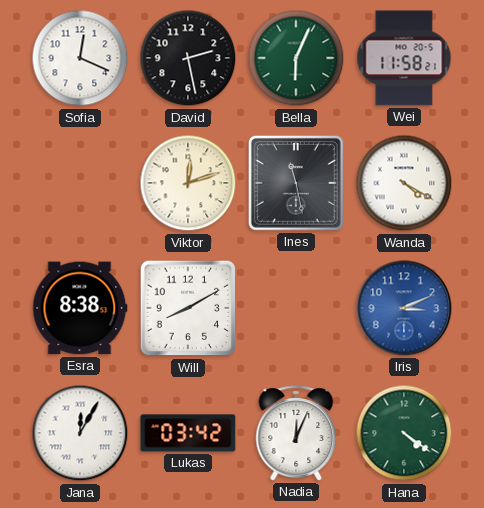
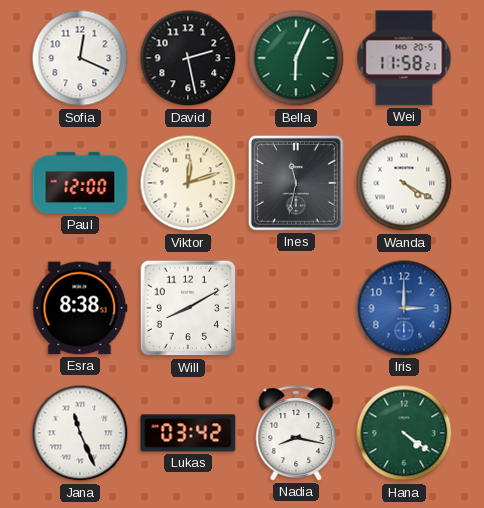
Paul: none -> 12:00
Ines: 11:28 -> 11:32
Iris: 3:11 -> 3:00
Jana: 12:05 -> 11:26
Nadia: 12:04 -> 8:17
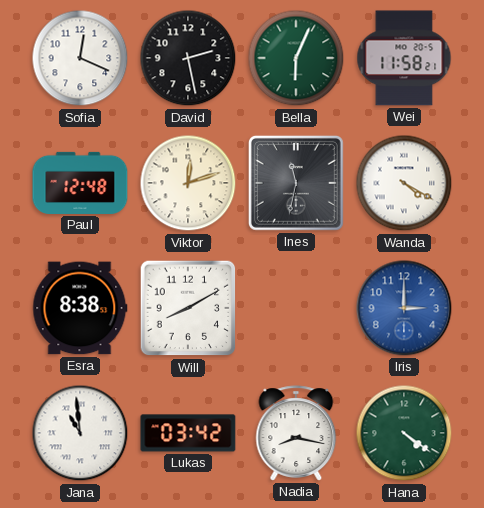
Paul: 12:00 -> 12:48
Jana: 11:26 -> 10:59
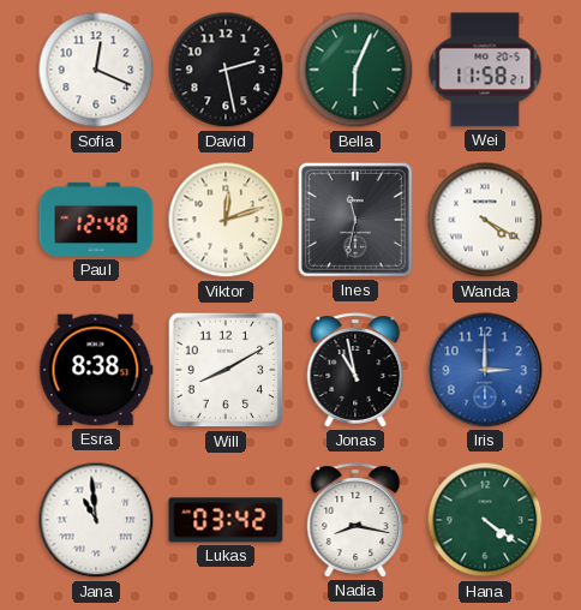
Jonas: none -> 10:58
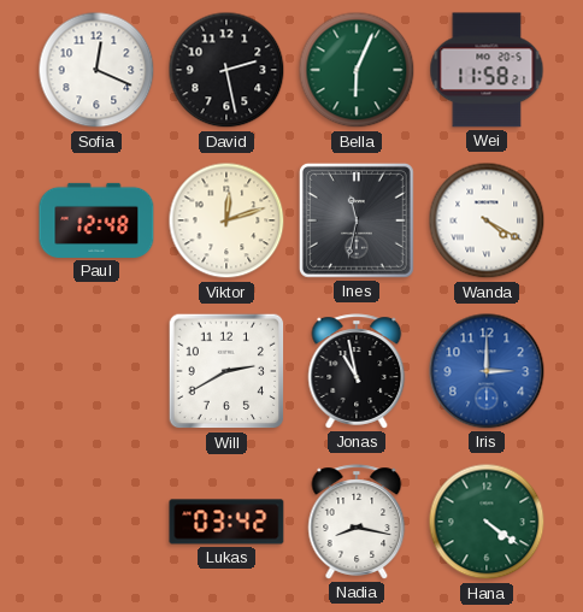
Esra: 8:38 -> none
Will: 8:10 -> 2:40
Jana: 10:59 -> none
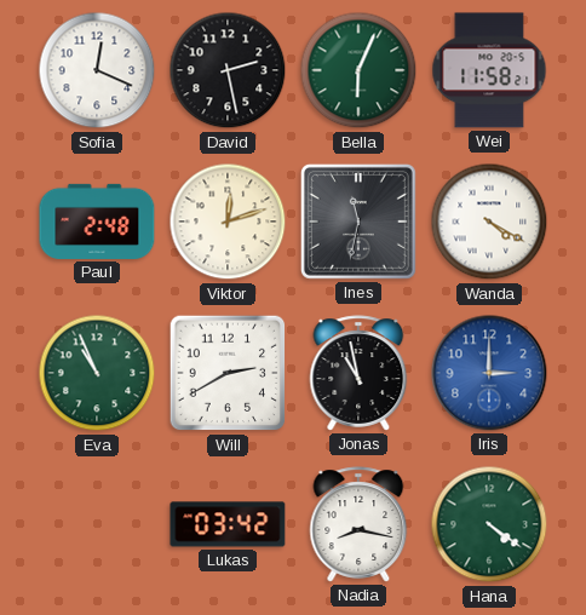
Paul: 12:48 -> 2:48
Eva: none -> 10:56
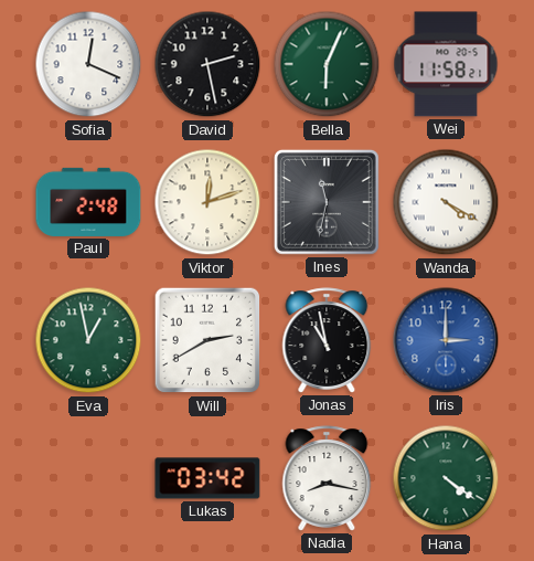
Eva: 10:56 -> 12:58
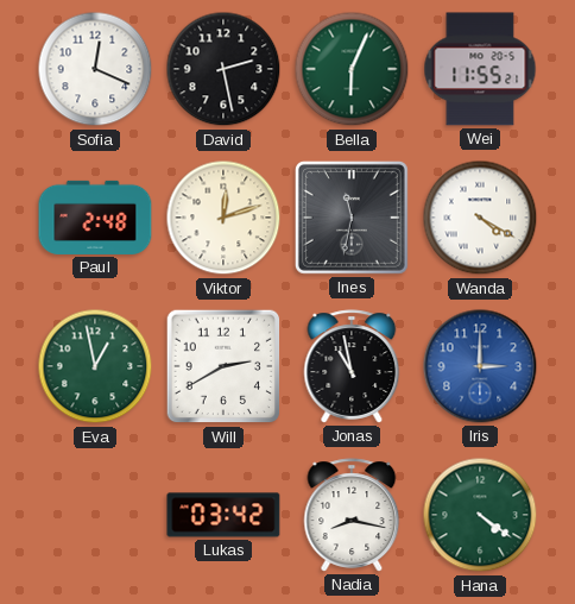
Wei: 11:58 -> 11:55
